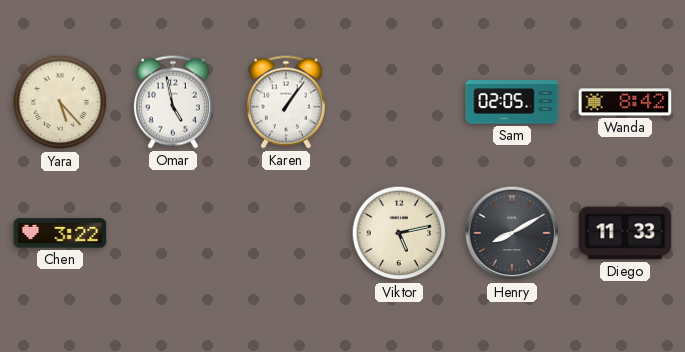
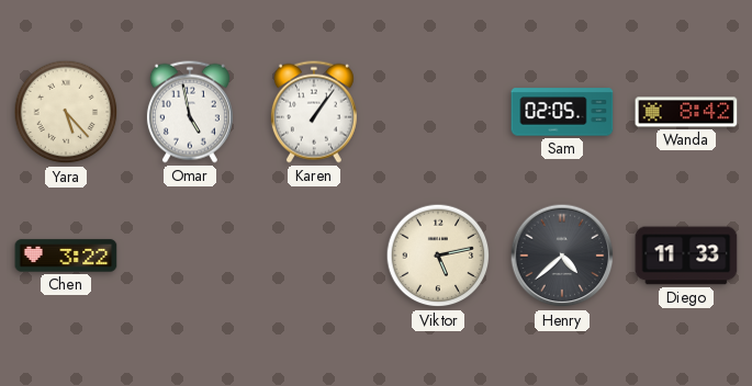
Henry: 8:10 -> 4:38
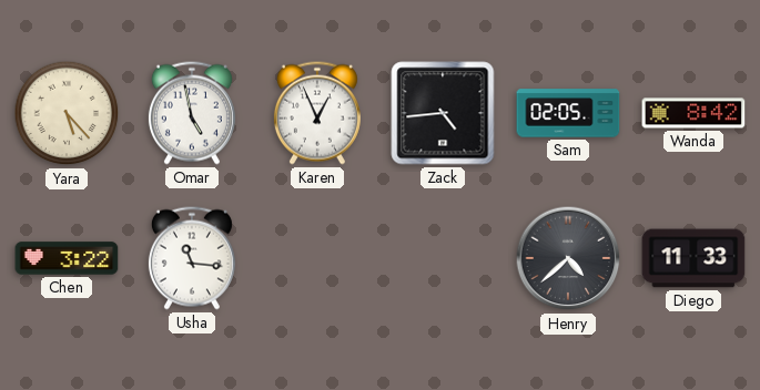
Karen: 1:06 -> 12:56
Zack: none -> 4:44
Usha: none -> 11:16
Viktor: 5:13 -> none
